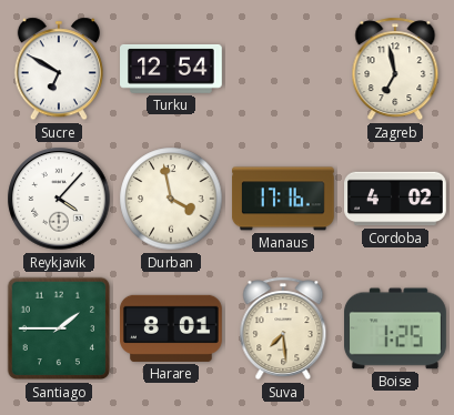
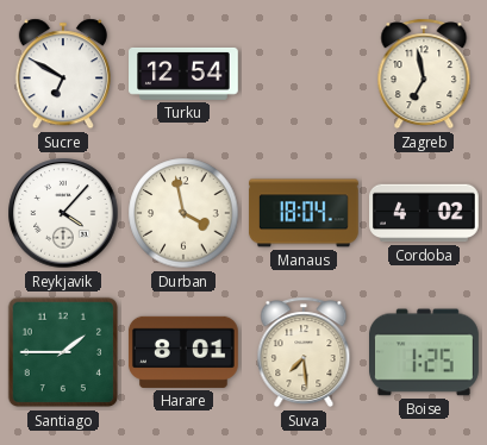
Manaus: 17:16 -> 18:04
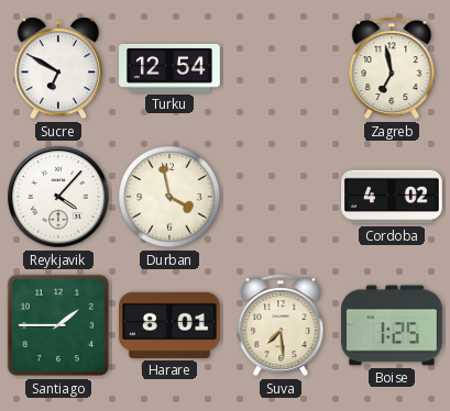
Manaus: 18:04 -> none
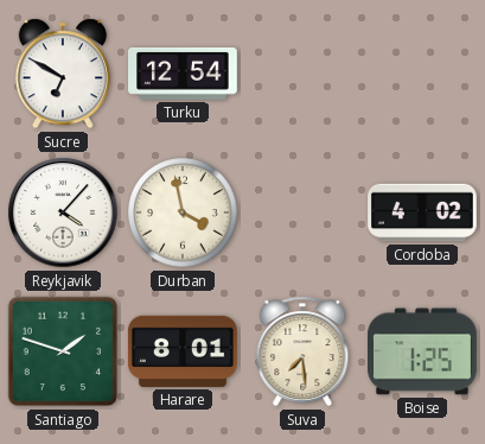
Zagreb: 6:58 -> none
Santiago: 1:45 -> 1:48
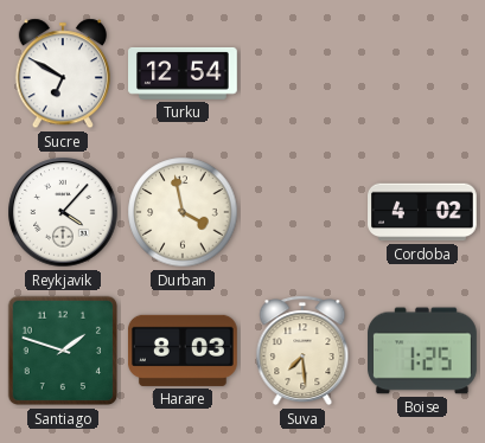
Harare: 8:01 -> 8:03
